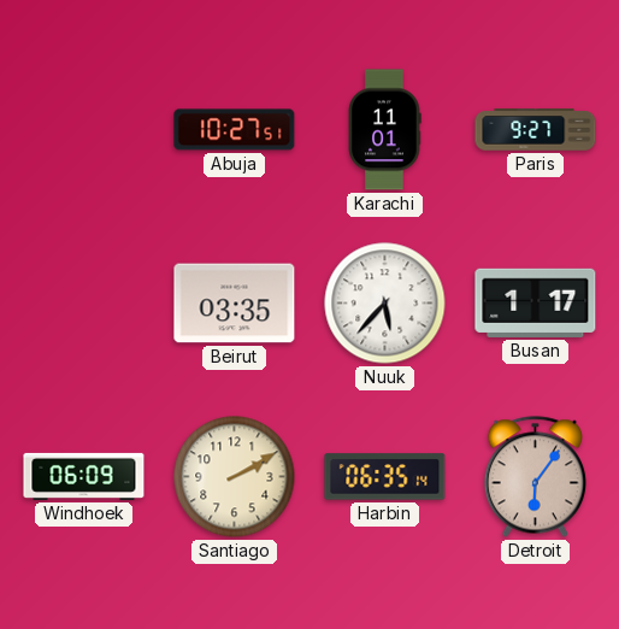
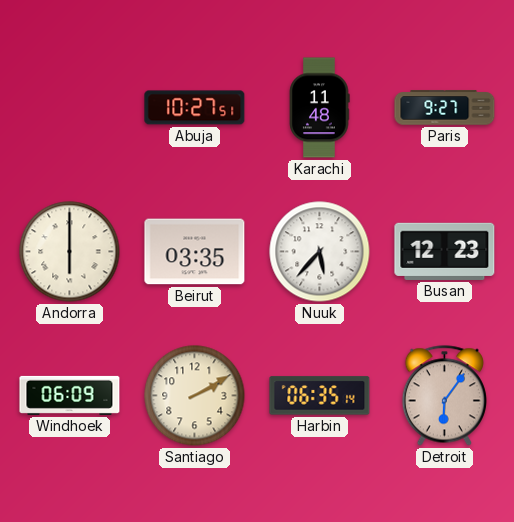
Karachi: 11:01 -> 11:48
Andorra: none -> 6:00
Busan: 1:17 -> 12:23
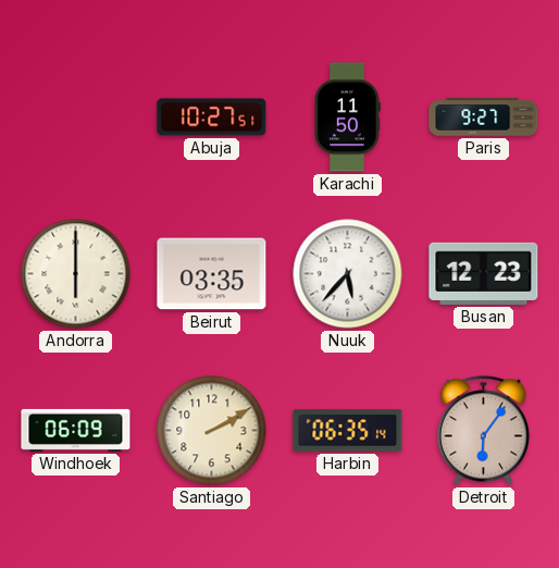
Karachi: 11:48 -> 11:50
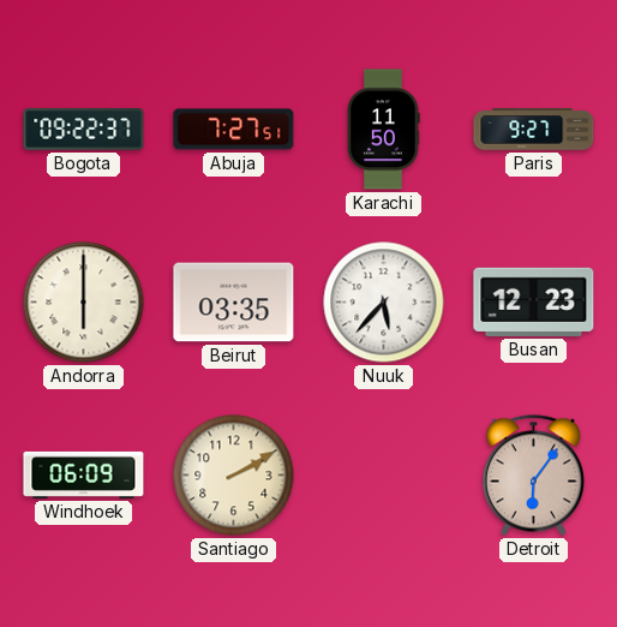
Bogota: none -> 09:22
Abuja: 10:27 -> 7:27
Harbin: 06:35 -> none
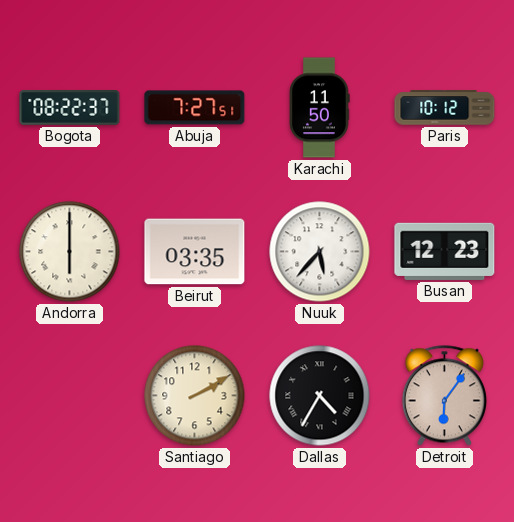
Bogota: 09:22 -> 08:22
Paris: 9:27 -> 10:12
Windhoek: 06:09 -> none
Dallas: none -> 4:35
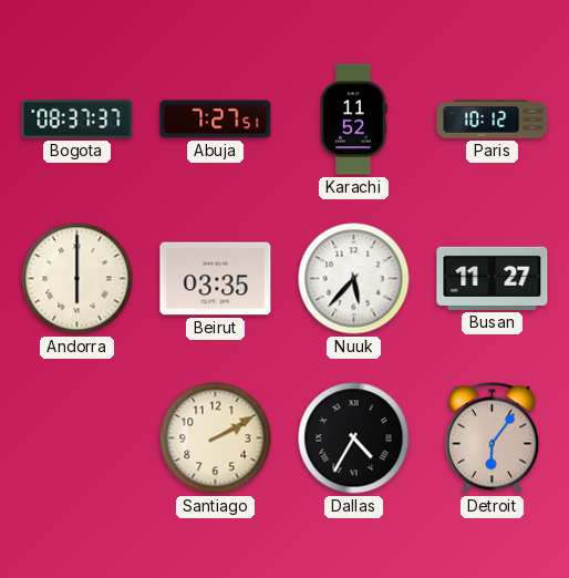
Bogota: 08:22 -> 08:37
Karachi: 11:50 -> 11:52
Busan: 12:23 -> 11:27
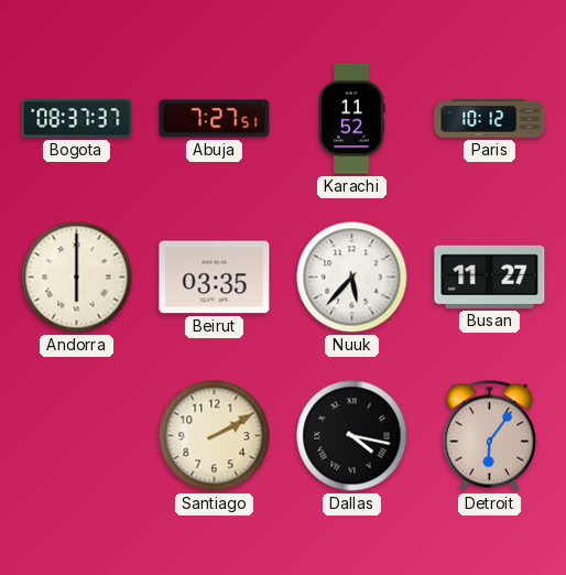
Dallas: 4:35 -> 4:17
